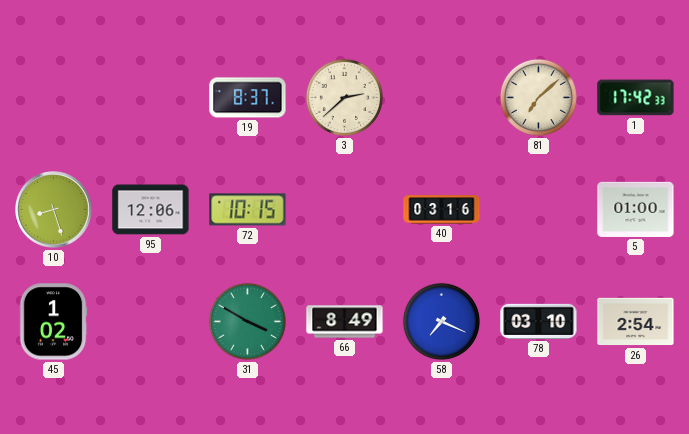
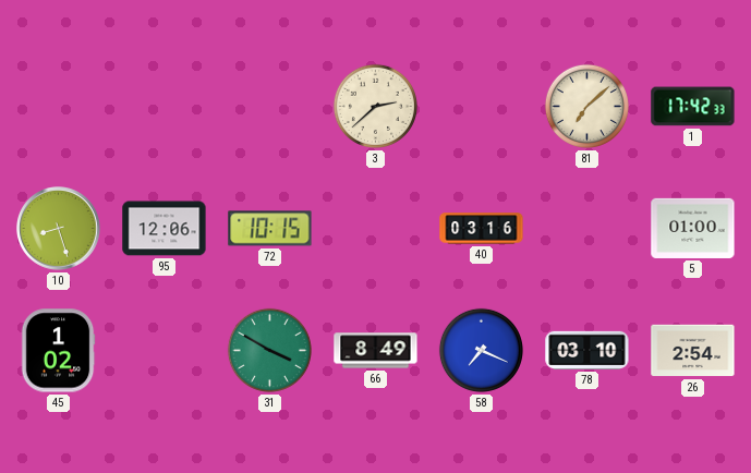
19: 8:37 -> none
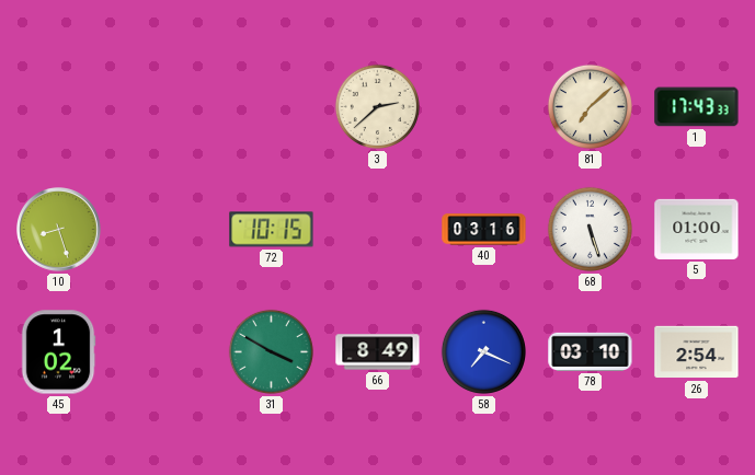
1: 17:42 -> 17:43
95: 12:06 -> none
68: none -> 5:27
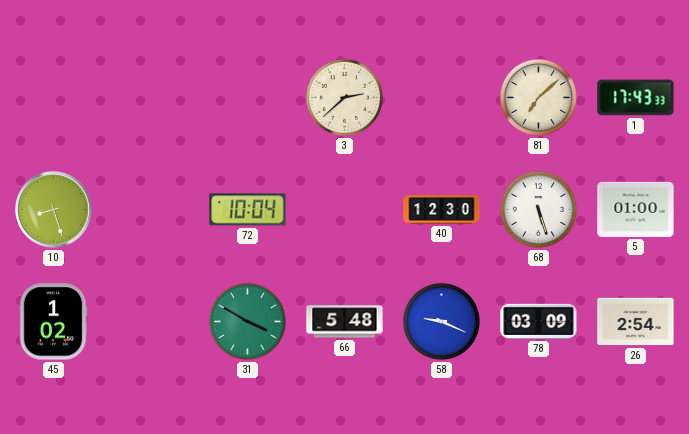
72: 10:15 -> 10:04
40: 03:16 -> 12:30
66: 8:49 -> 5:48
58: 7:19 -> 9:19
78: 03:10 -> 03:09
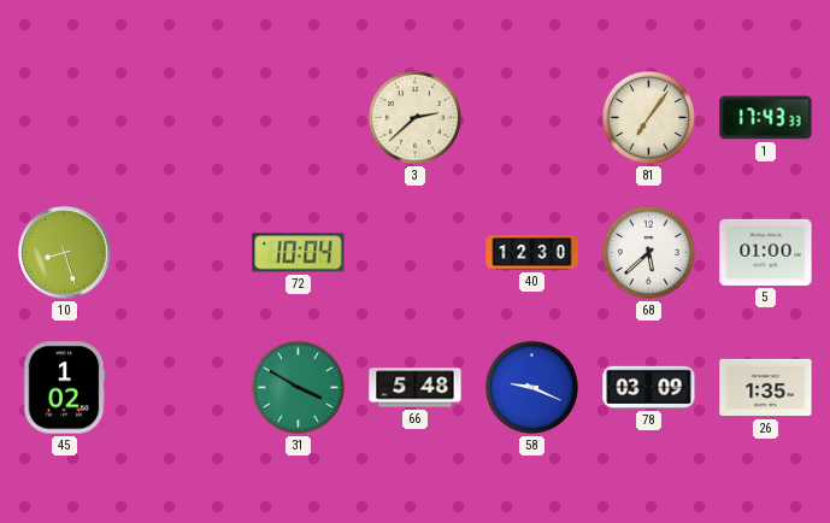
81: 7:08 -> 7:06
68: 5:27 -> 5:38
26: 2:54 -> 1:35
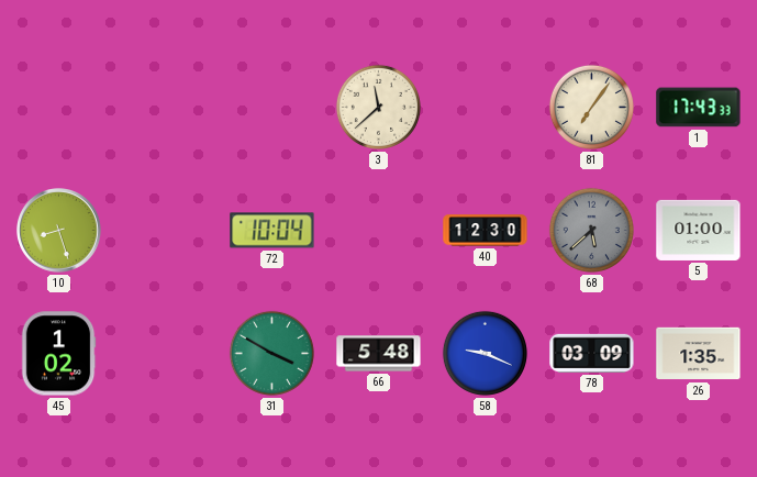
3: 2:38 -> 11:38
68 dial: white -> grey
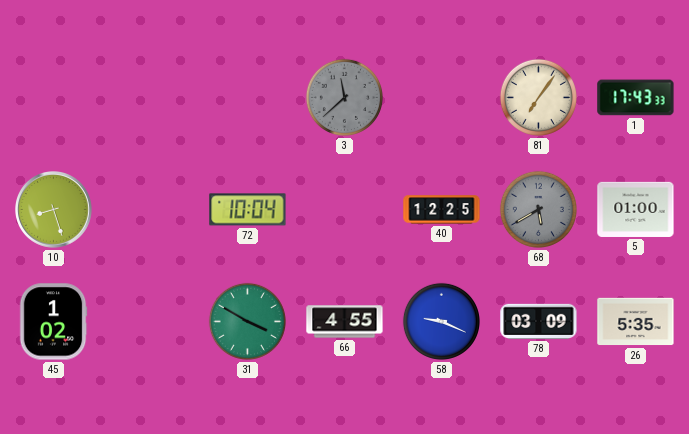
3 dial: cream -> grey
40: 12:30 -> 12:25
68: 5:38 -> 5:40
66: 5:48 -> 4:55
26: 1:35 -> 5:35
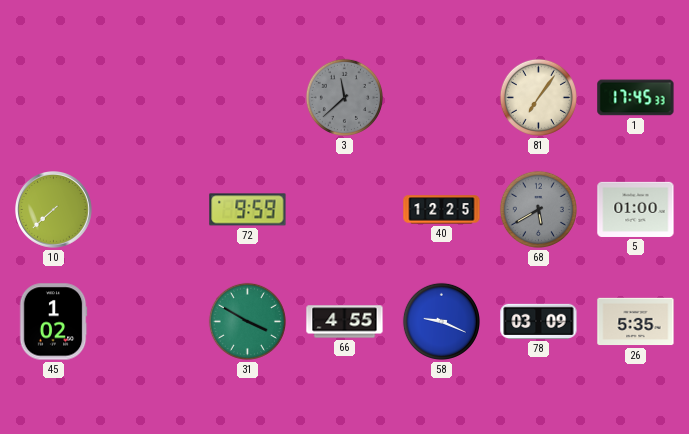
1: 17:43 -> 17:45
10: 8:27 -> 7:38
72: 10:04 -> 9:59
